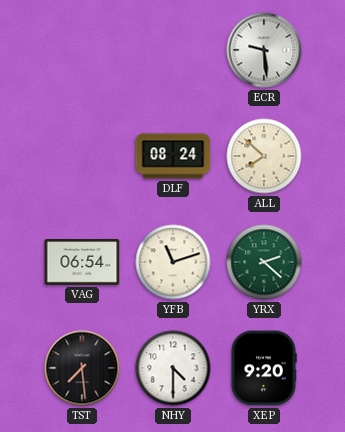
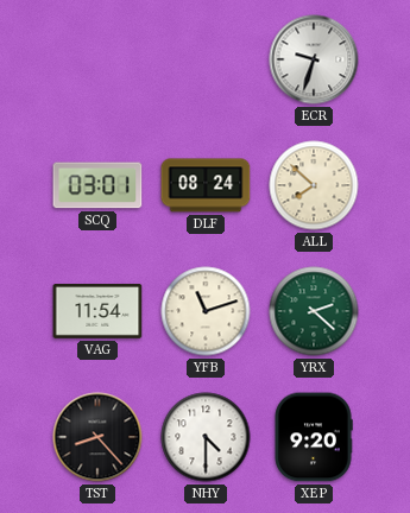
ECR: 9:29 -> 9:33
SCQ: none -> 03:01
VAG: 06:54 -> 11:54
TST: 7:29 -> 8:23
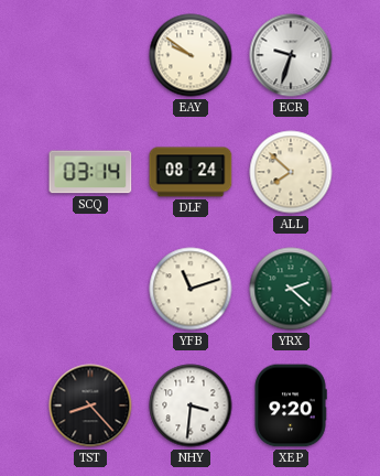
EAY: none -> 9:51
SCQ: 03:01 -> 03:14
VAG: 11:54 -> none
NHY: 4:30 -> 3:31
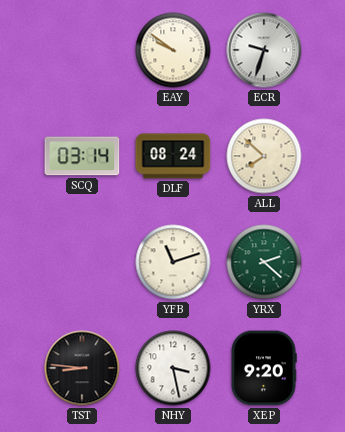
TST: 8:23 -> 8:46
NHY: 3:31 -> 3:28
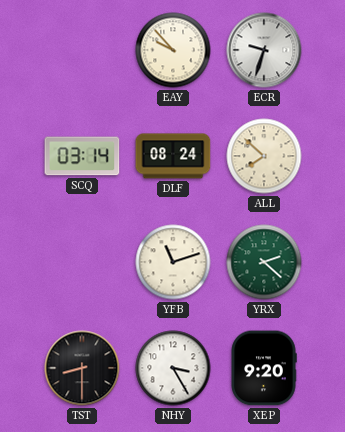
EAY: 9:51 -> 9:53
TST: 8:46 -> 8:30
NHY: 3:28 -> 3:25
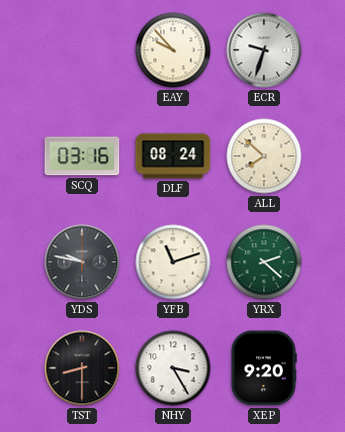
SCQ: 03:14 -> 03:16
YDS: none -> 9:47
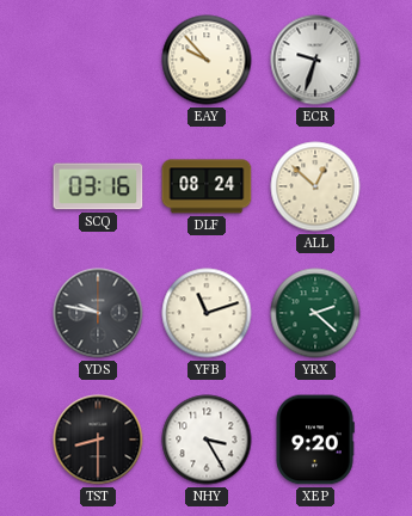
ALL: 7:52 -> 12:52
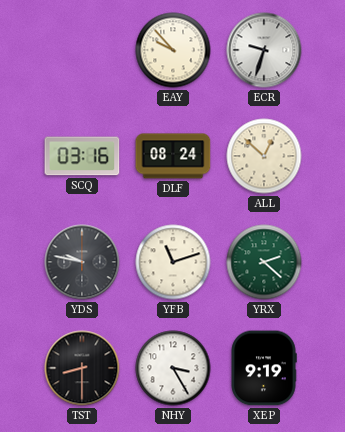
XEP: 9:20 -> 9:19
